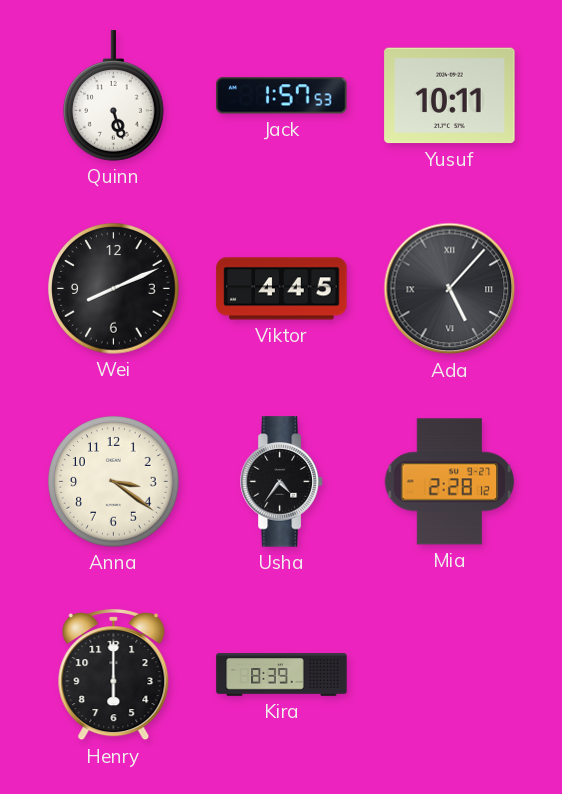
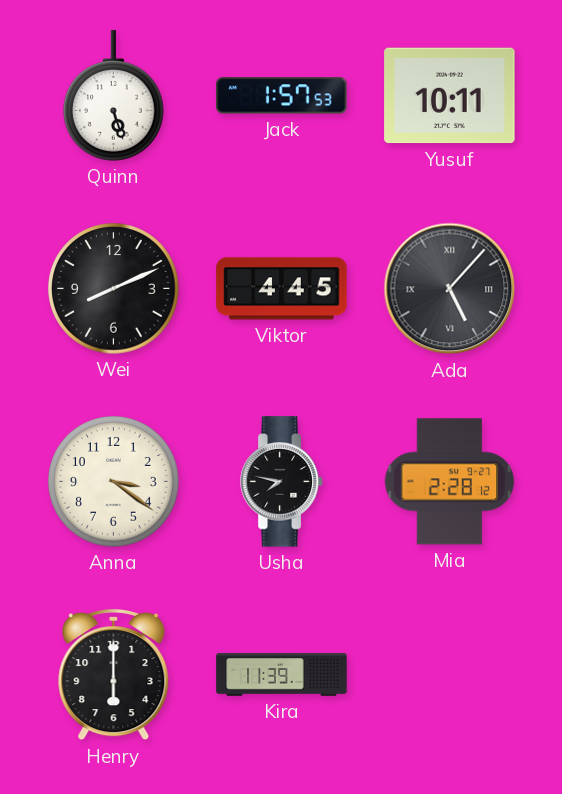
Usha: 4:36 -> 7:47
Kira: 8:39 -> 11:39
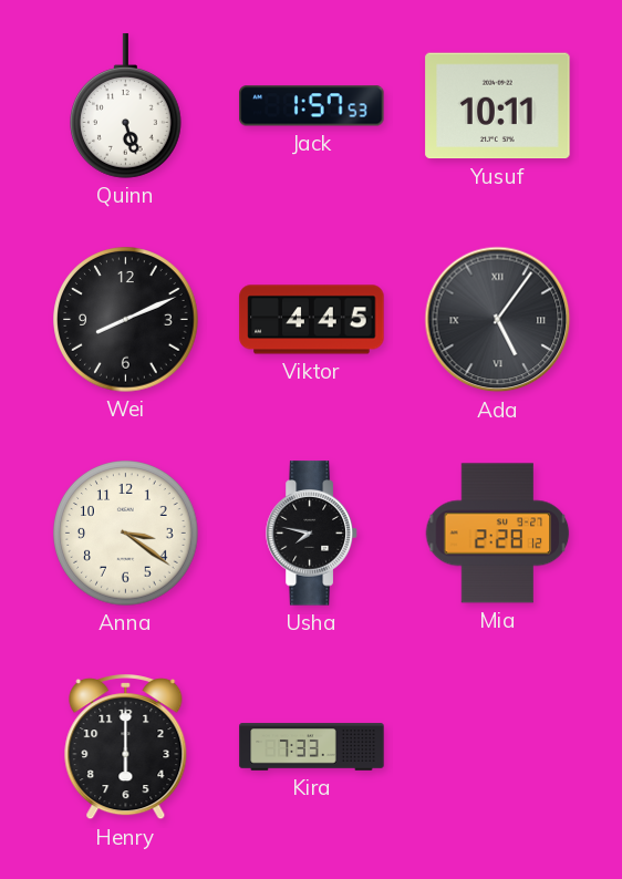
Ada: 5:07 -> 5:06
Kira: 11:39 -> 7:33
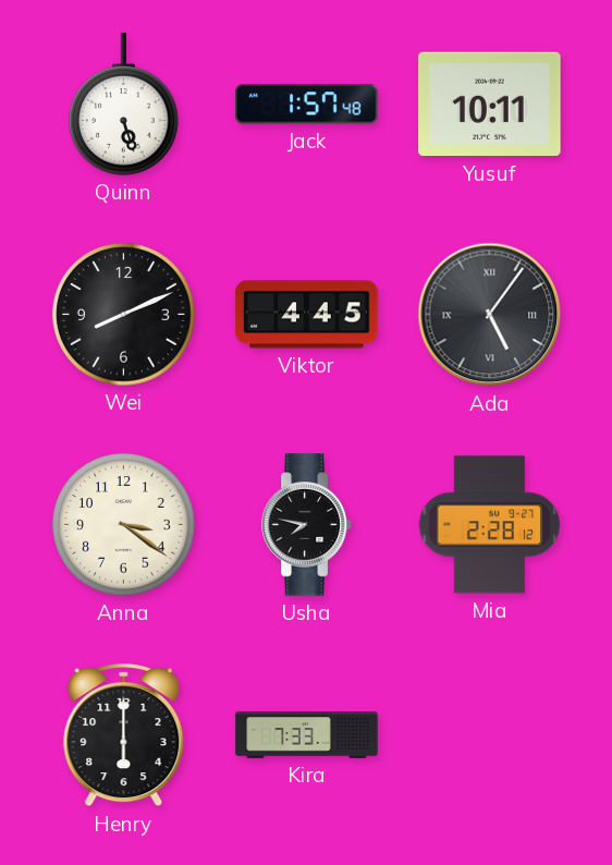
Jack: 1:57:53 -> 1:57:48
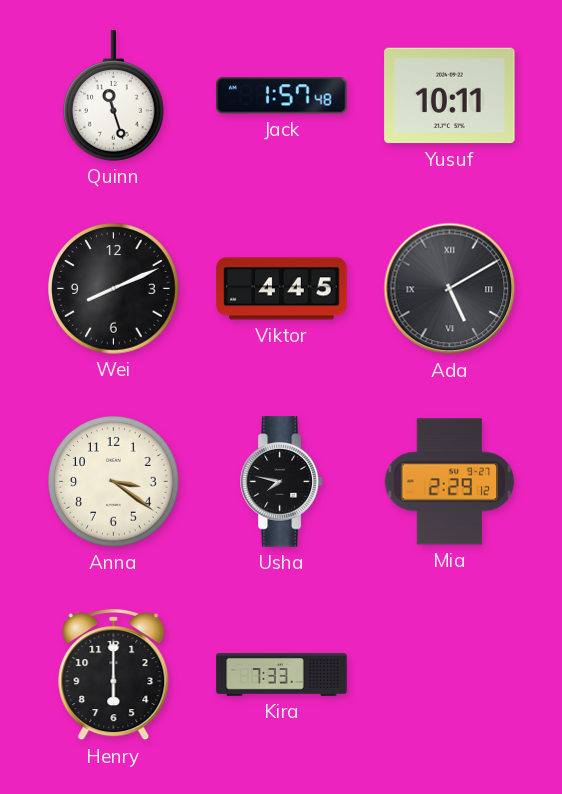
Quinn: 5:27 -> 11:27
Ada: 5:06 -> 5:10
Mia: 2:28 -> 2:29
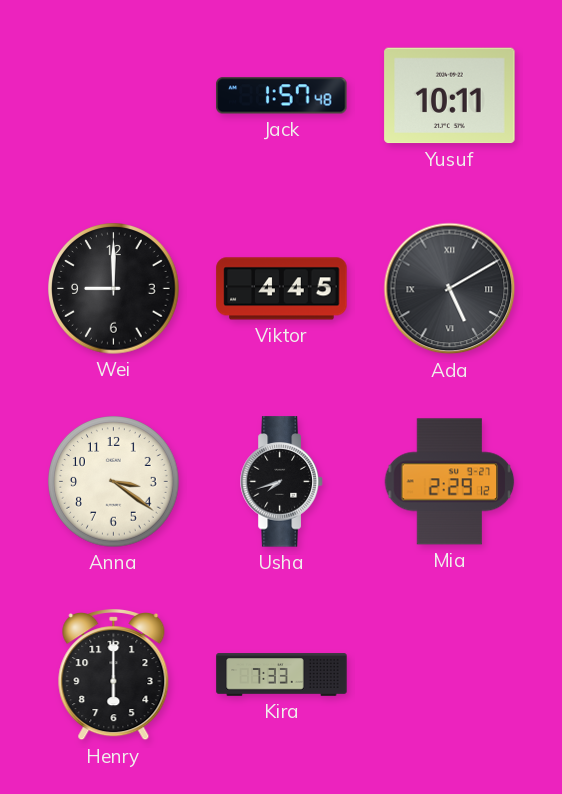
Quinn: 11:27 -> none
Wei: 8:11 -> 9:00
Usha: 7:47 -> 7:42
